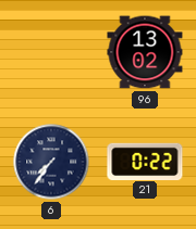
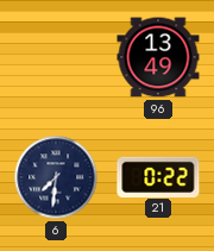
96: 13:02 -> 13:49
6: 7:36 -> 7:31
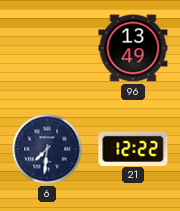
21: 0:22 -> 12:22
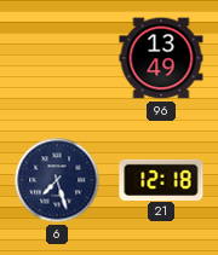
6: 7:31 -> 7:27
21: 12:22 -> 12:18
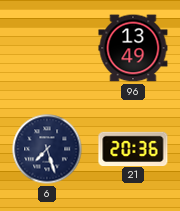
21: 12:18 -> 20:36
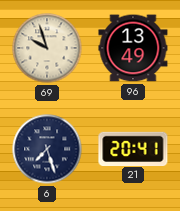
69: none -> 9:57
21: 20:36 -> 20:41
